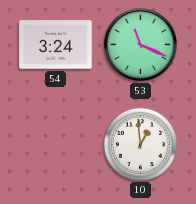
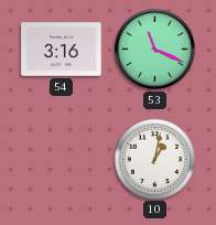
54: 3:24 -> 3:16
10: 12:59 -> 1:02
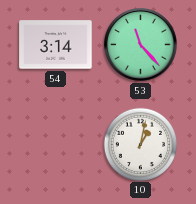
54: 3:16 -> 3:14
53: 11:19 -> 11:23
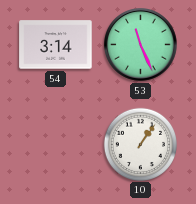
53: 11:23 -> 11:26
10: 1:02 -> 1:06
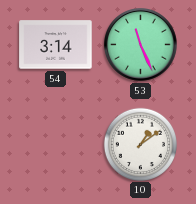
10: 1:06 -> 1:09
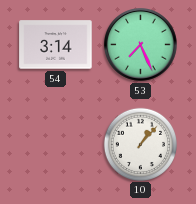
53: 11:26 -> 7:26
10: 1:09 -> 1:07
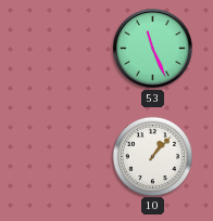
54: 3:14 -> none
53: 7:26 -> 11:26
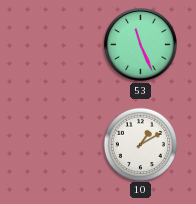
10: 1:07 -> 1:10
